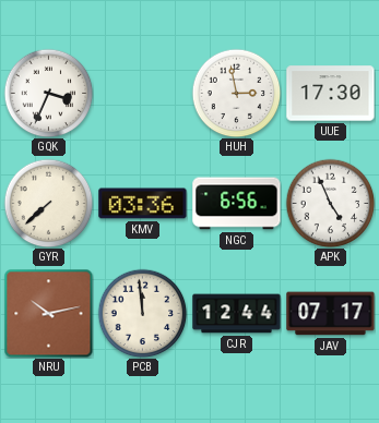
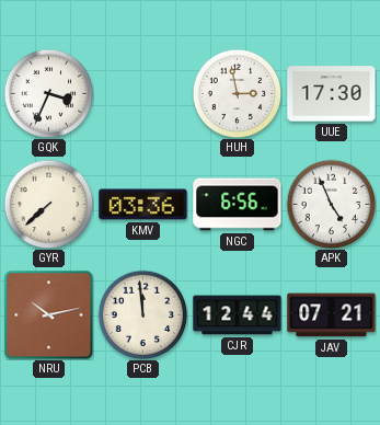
JAV: 07:17 -> 07:21
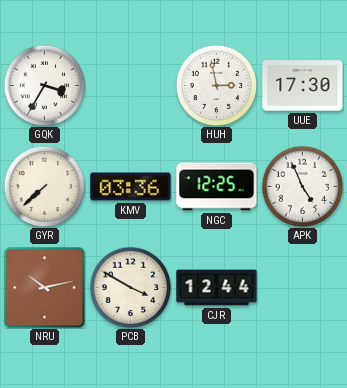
GQK: 3:34 -> 3:35
NGC: 6:56 -> 12:25
PCB: 11:59 -> 3:50
JAV: 07:21 -> none
